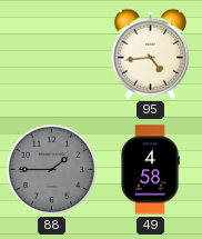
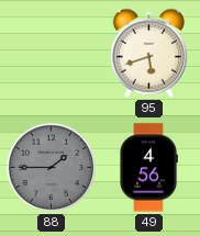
95: 4:44 -> 5:42
49: 4:58 -> 4:56
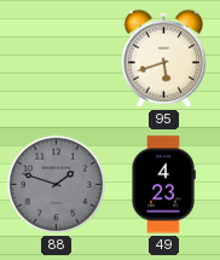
88: 1:45 -> 1:48
49: 4:56 -> 4:23
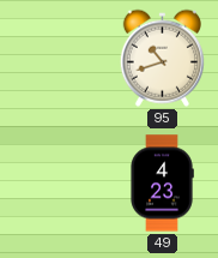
95: 5:42 -> 10:42
88: 1:48 -> none
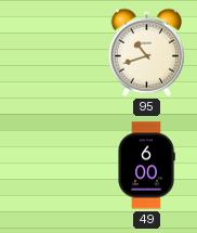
49: 4:23 -> 6:00
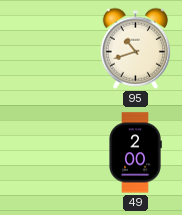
49: 6:00 -> 2:00
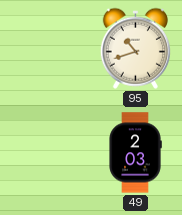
49: 2:00 -> 2:03
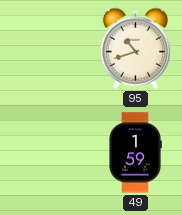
49: 2:03 -> 1:59
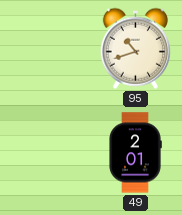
49: 1:59 -> 2:01
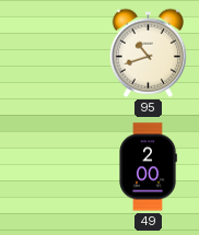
49: 2:01 -> 2:00
